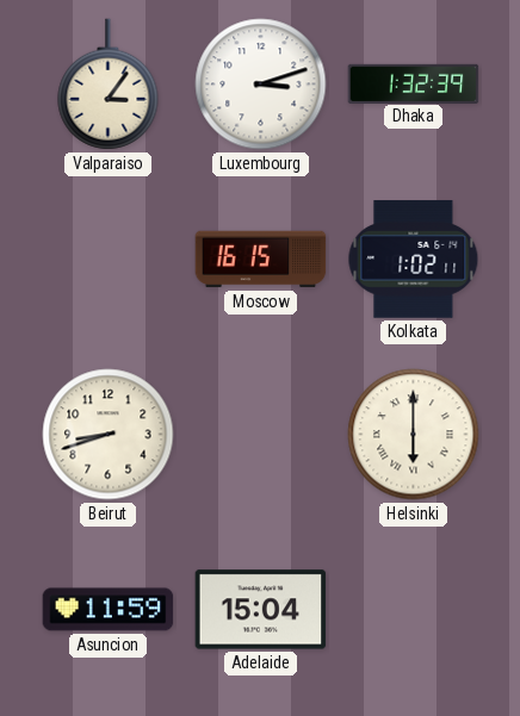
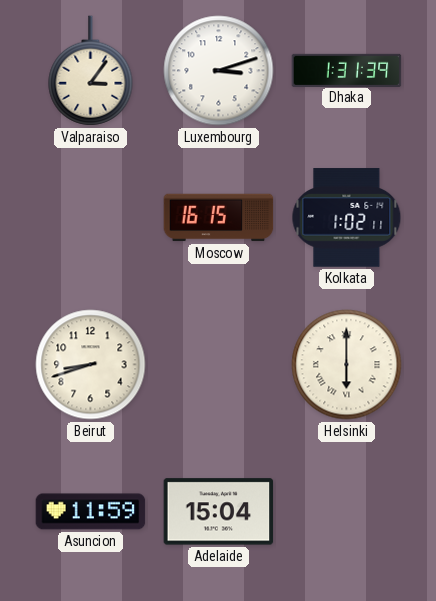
Dhaka: 1:32 -> 1:31
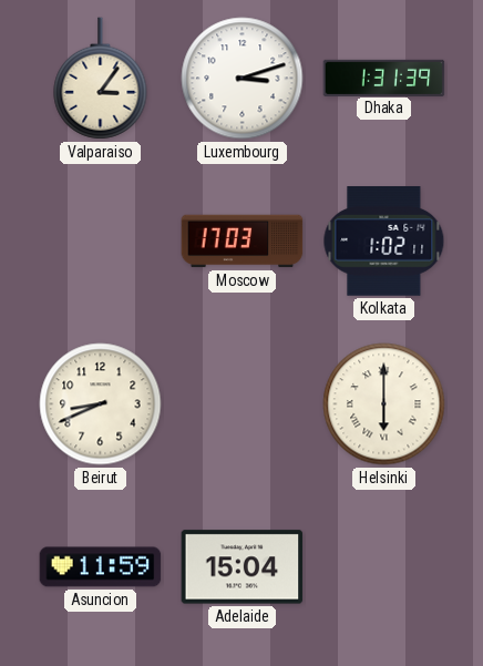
Moscow: 16:15 -> 17:03
Beirut: 8:42 -> 8:41
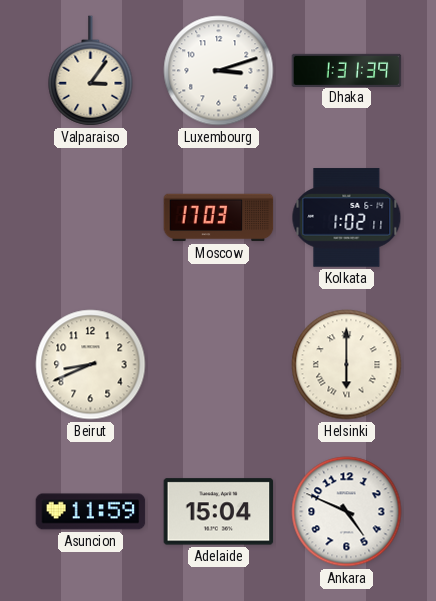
Ankara: none -> 4:49
